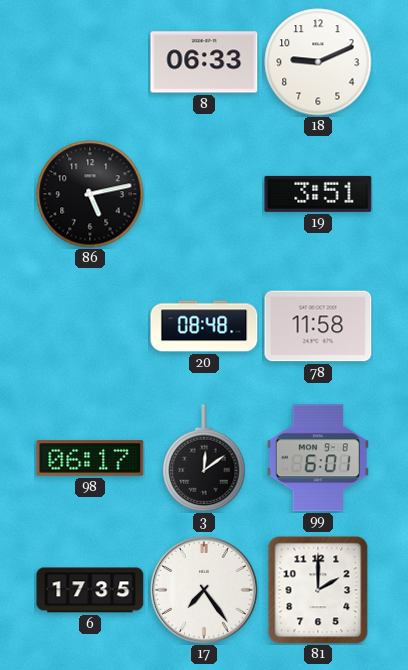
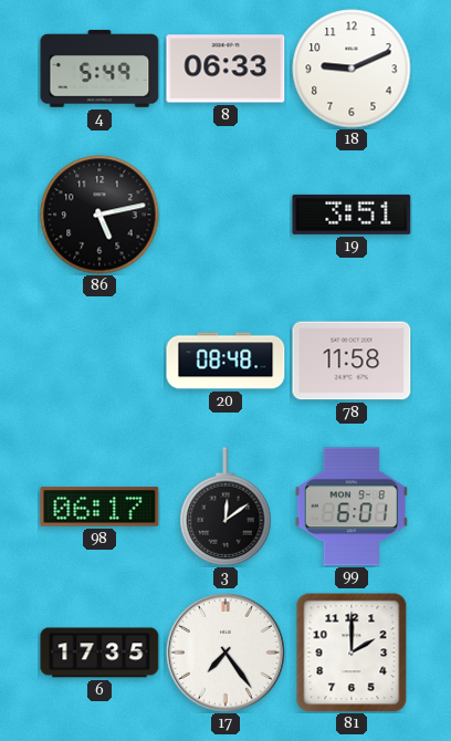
4: none -> 5:49
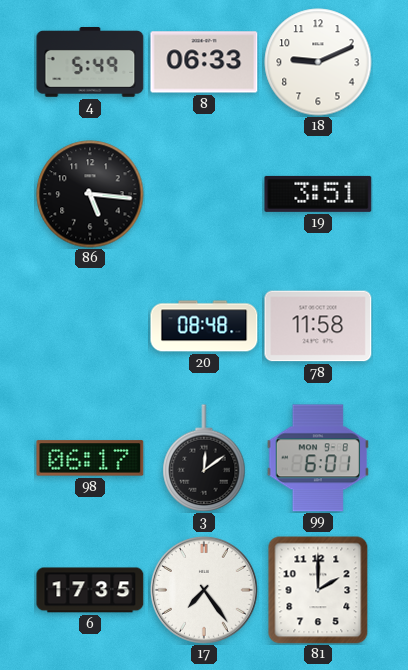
86: 5:13 -> 5:16
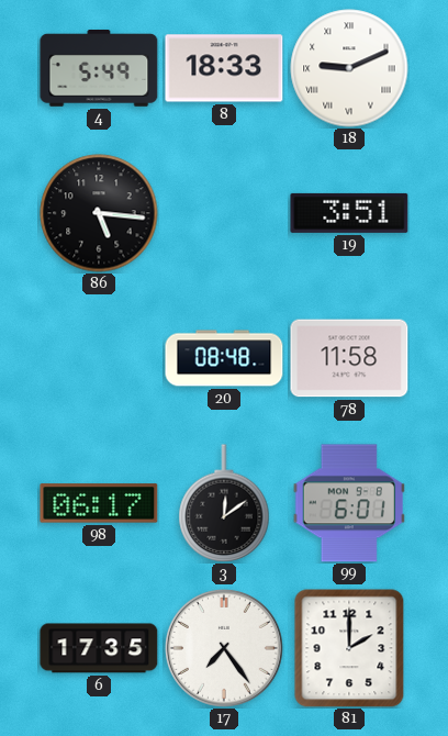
8: 06:33 -> 18:33
18 numerals: Arabic -> Roman
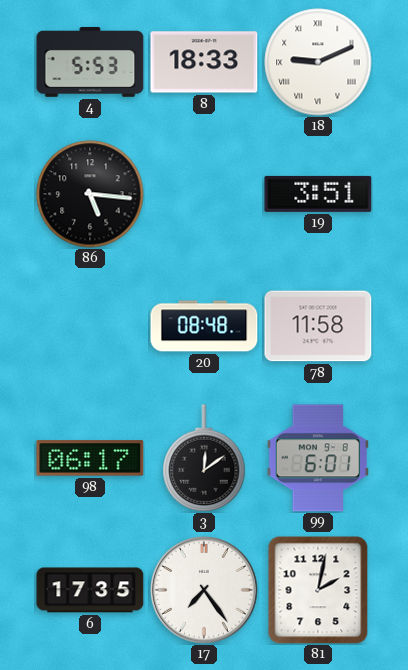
4: 5:49 -> 5:53
81: 2:00 -> 2:02
